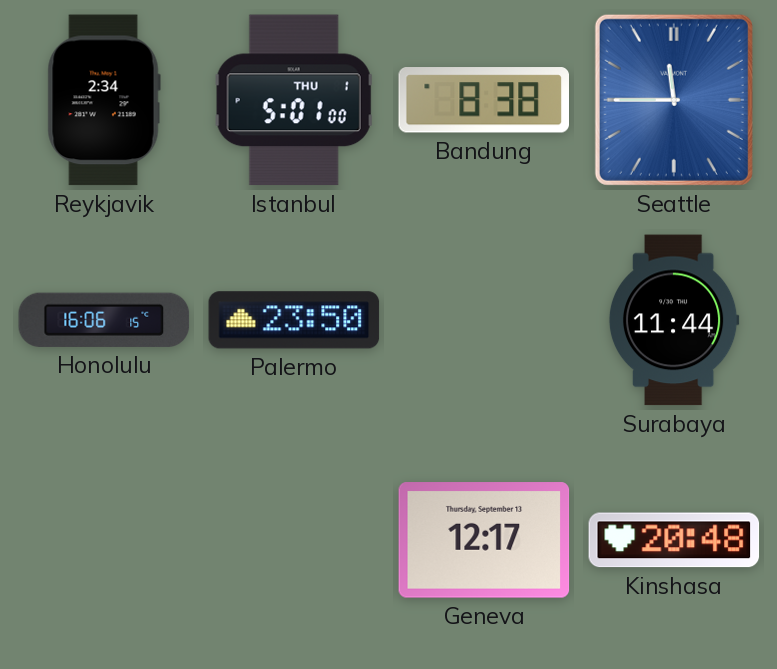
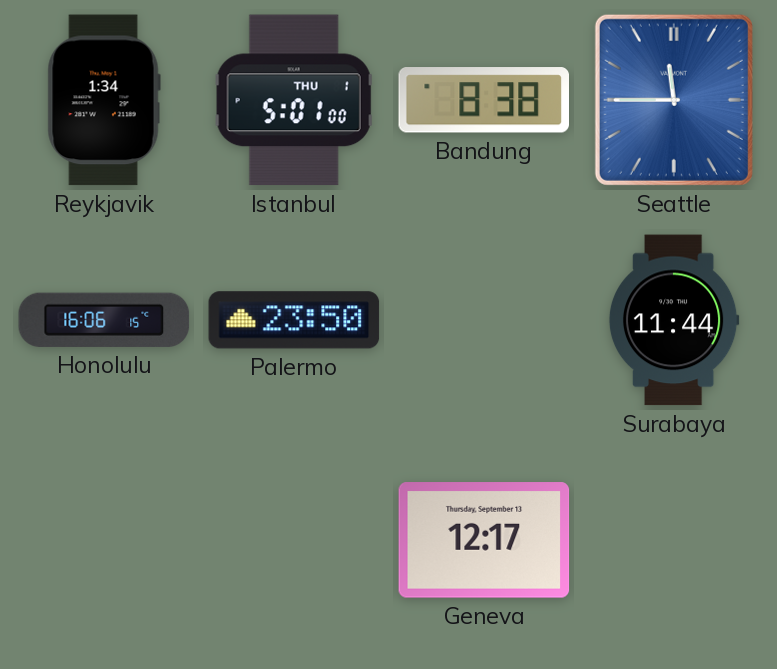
Reykjavik: 2:34 -> 1:34
Kinshasa: 20:48 -> none
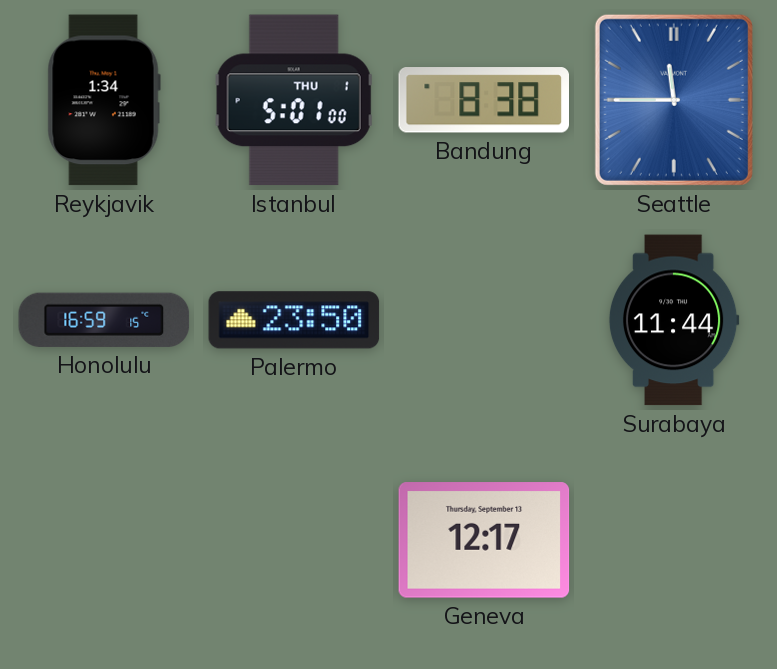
Honolulu: 16:06 -> 16:59
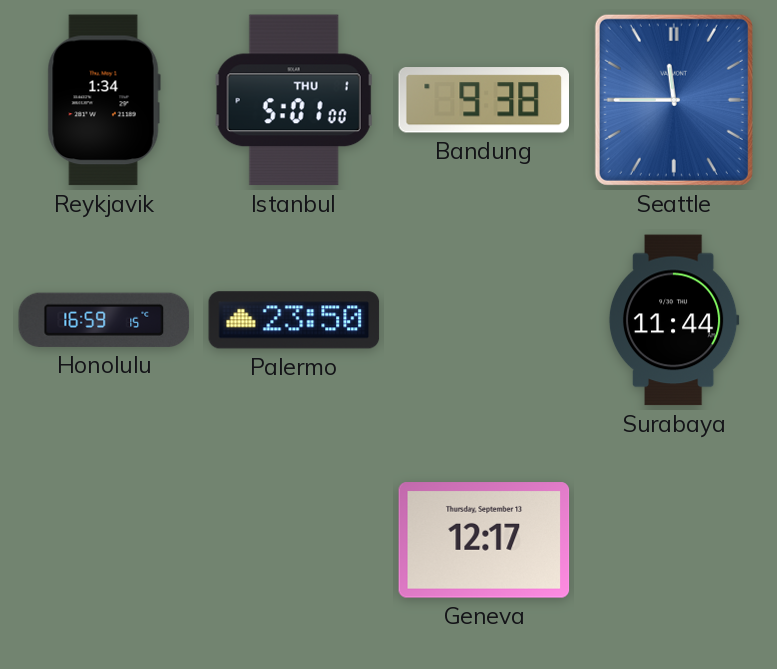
Bandung: 8:38 -> 9:38
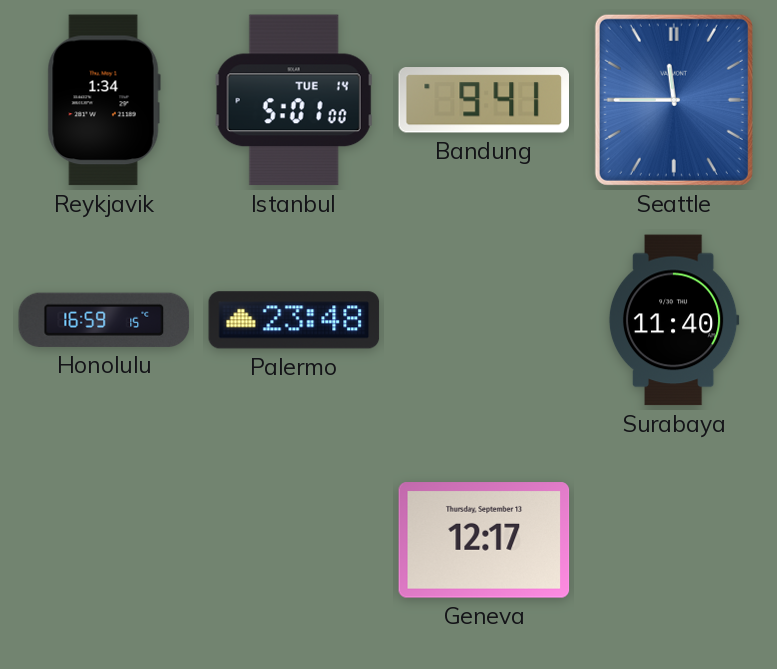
Istanbul date: THU 1 -> TUE 14
Bandung: 9:38 -> 9:41
Palermo: 23:50 -> 23:48
Surabaya: 11:44 -> 11:40
